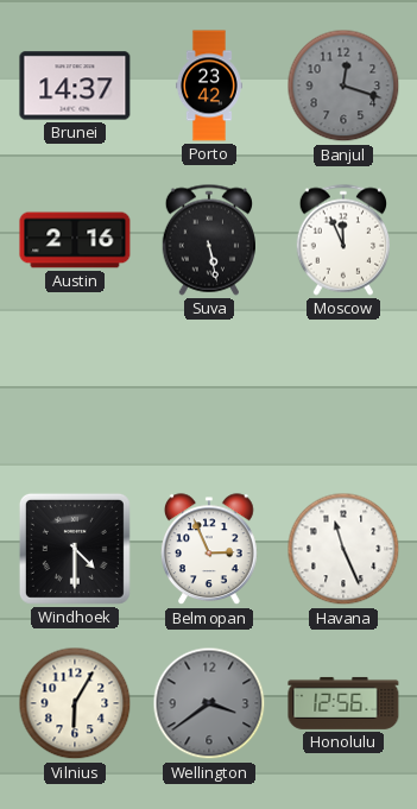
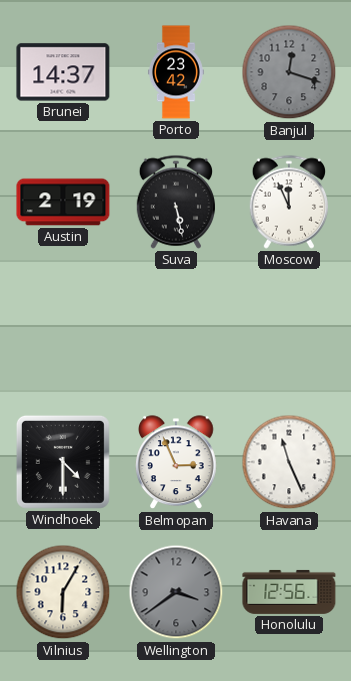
Austin: 2:16 -> 2:19
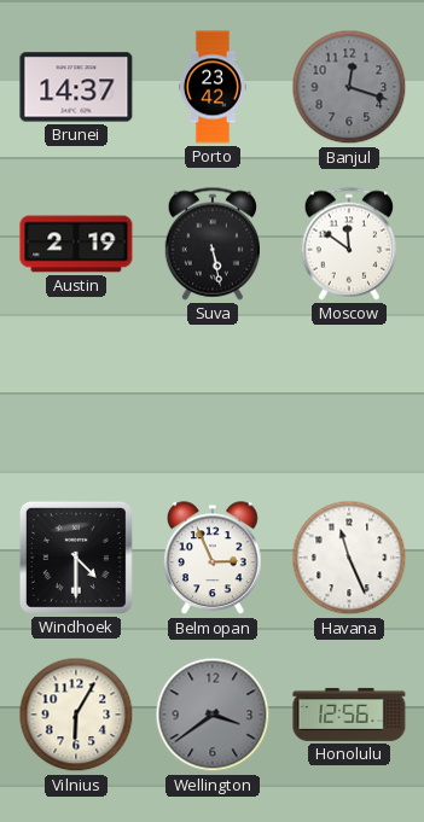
Moscow: 11:56 -> 11:51
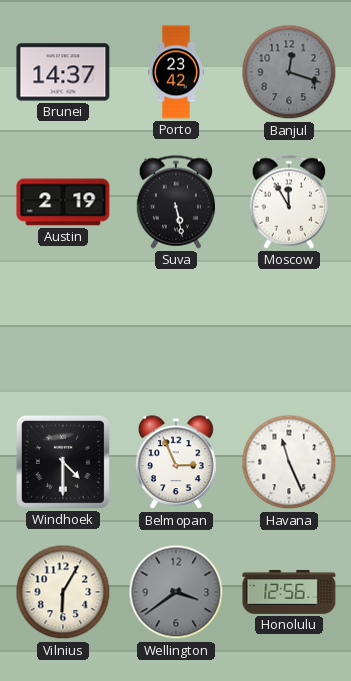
Moscow: 11:51 -> 11:55
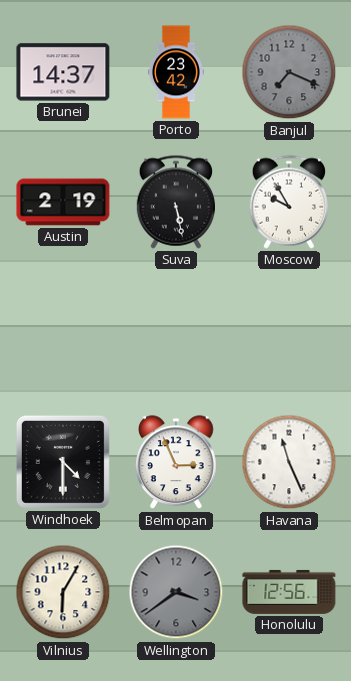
Banjul: 12:18 -> 7:19
Moscow: 11:55 -> 9:55
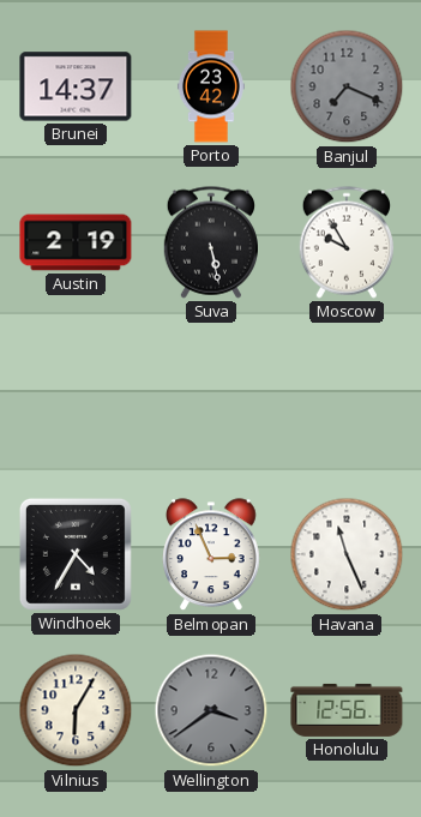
Windhoek: 4:30 -> 4:35
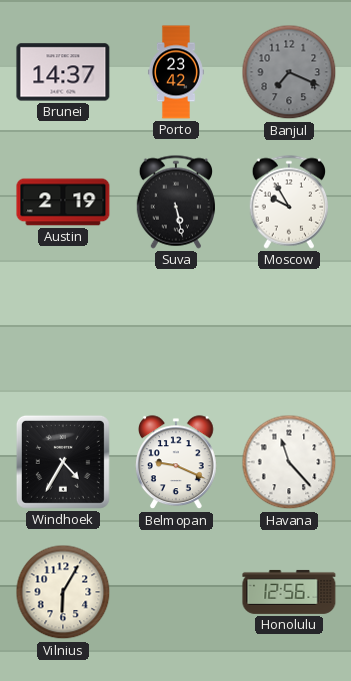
Belmopan: 2:56 -> 9:19
Havana: 11:26 -> 11:23
Wellington: 3:39 -> none
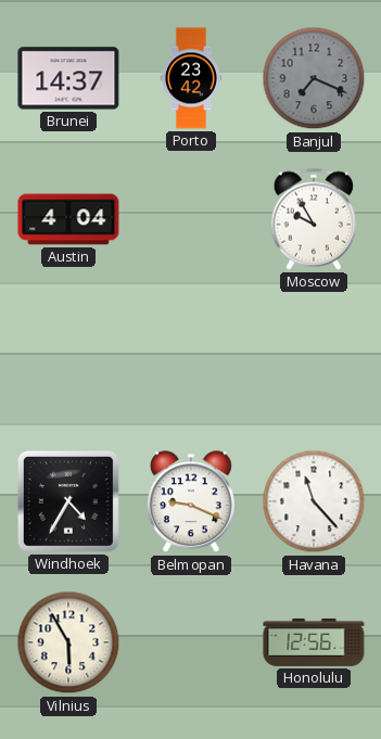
Austin: 2:19 -> 4:04
Suva: 5:28 -> none
Vilnius: 6:05 -> 5:55
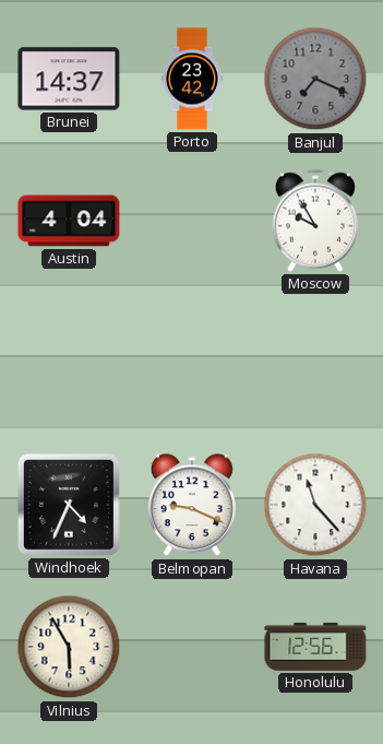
Windhoek: 4:35 -> 4:34
